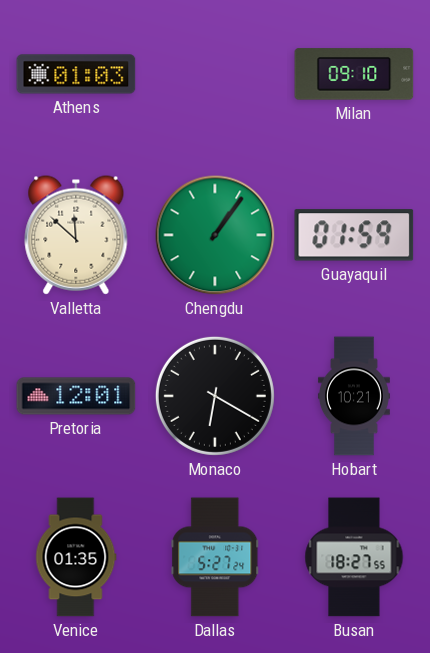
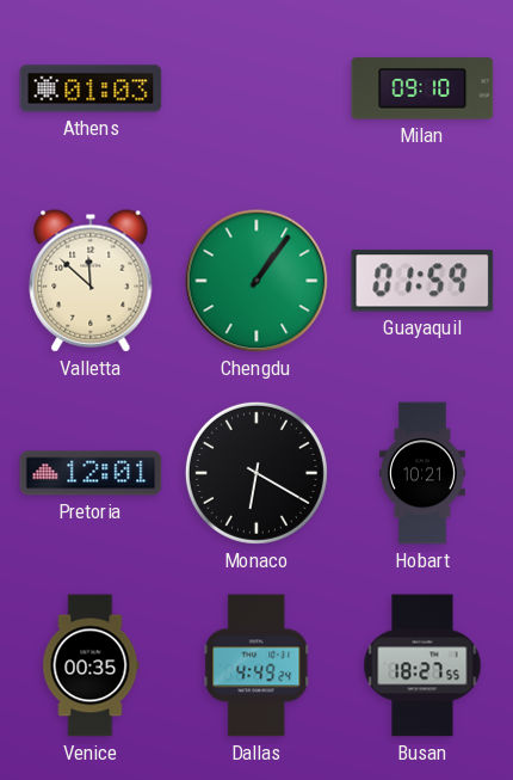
Venice: 01:35 -> 00:35
Dallas: 5:27 -> 4:49
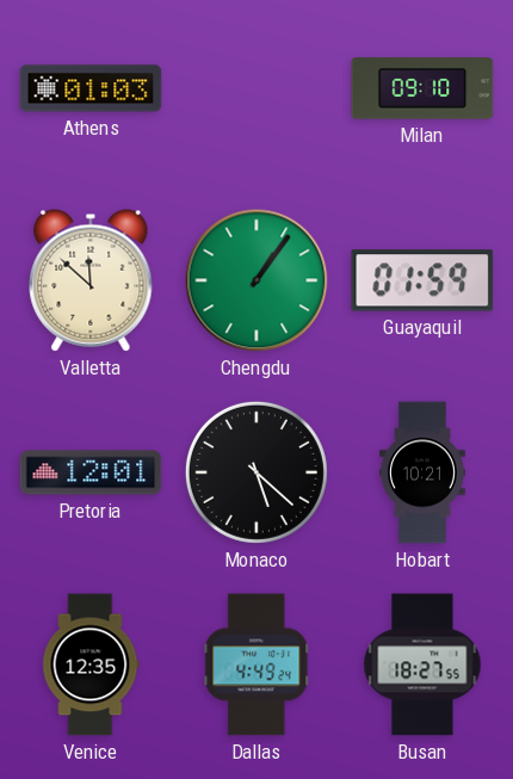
Monaco: 6:20 -> 5:22
Venice: 00:35 -> 12:35
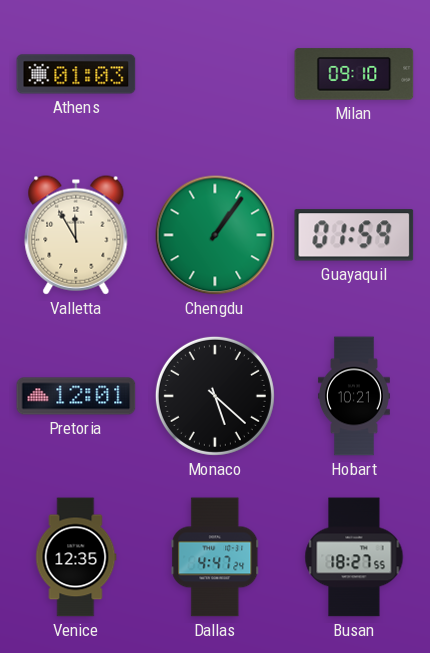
Valletta: 11:52 -> 11:55
Dallas: 4:49 -> 4:47
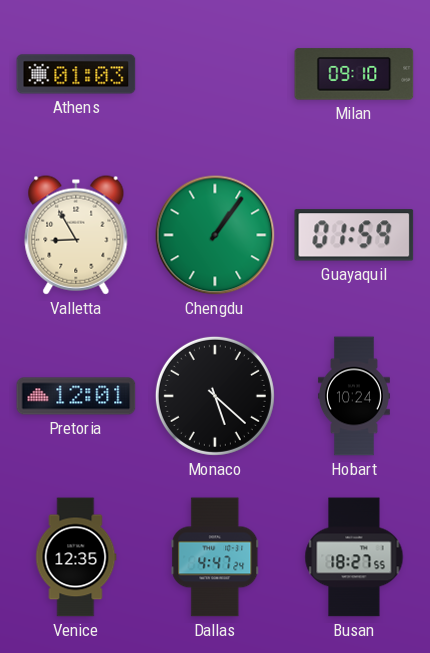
Valletta: 11:55 -> 8:55
Hobart: 10:21 -> 10:24
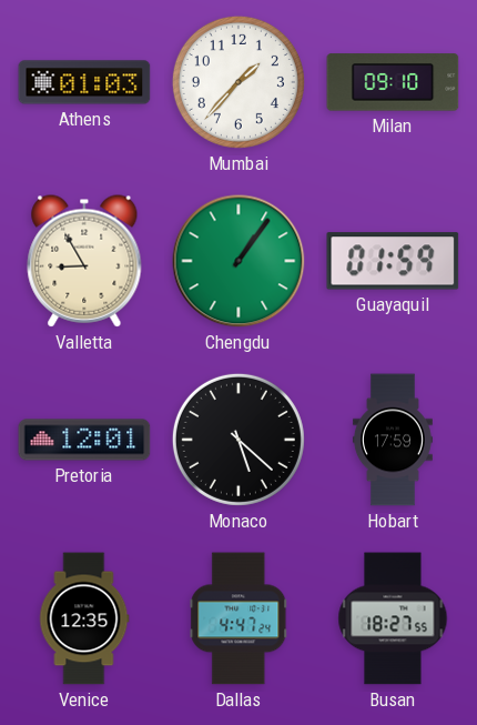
Mumbai: none -> 1:37
Hobart: 10:24 -> 17:59
